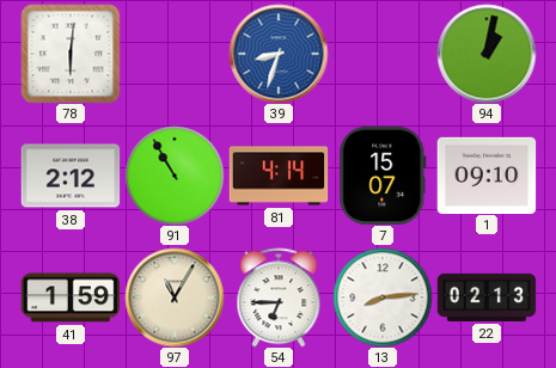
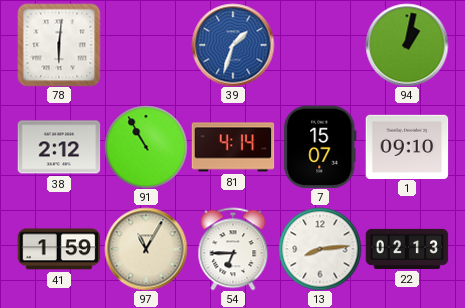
39: 8:33 -> 1:33
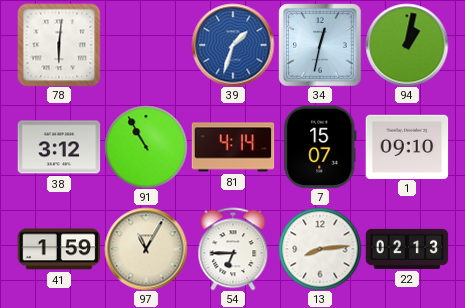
34: none -> 12:32
38: 2:12 -> 3:12
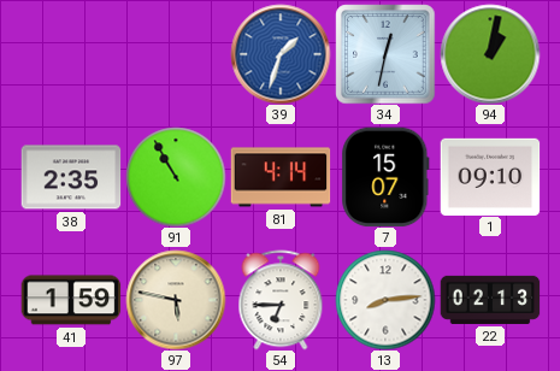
78: 6:01 -> none
38: 3:12 -> 2:35
97: 11:05 -> 5:47
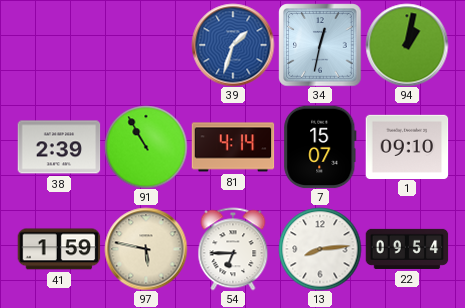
38: 2:35 -> 2:39
22: 02:13 -> 09:54
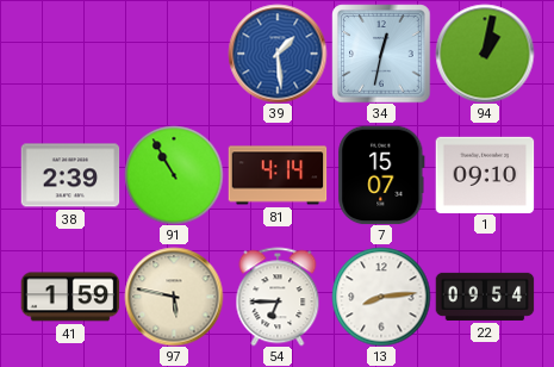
39: 1:33 -> 1:29
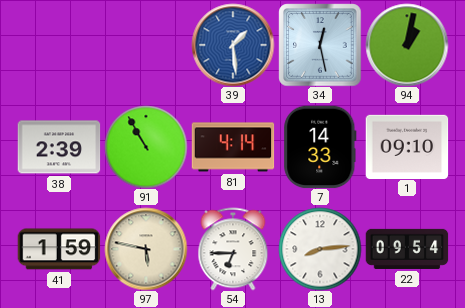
34: 12:32 -> 12:28
7: 15:07 -> 14:33
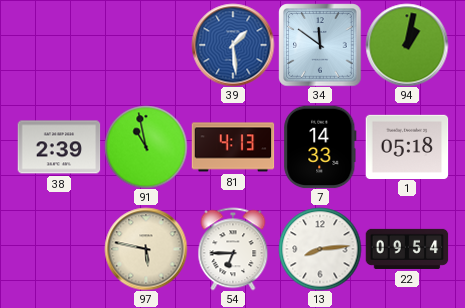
34: 12:28 -> 11:51
91: 10:55 -> 10:58
81: 4:14 -> 4:13
1: 09:10 -> 05:18
41: 1:59 -> none
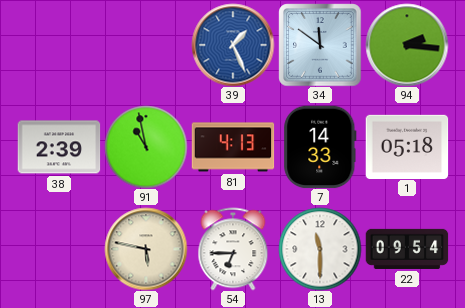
39: 1:29 -> 1:26
94: 1:02 -> 2:16
13: 8:14 -> 11:30
